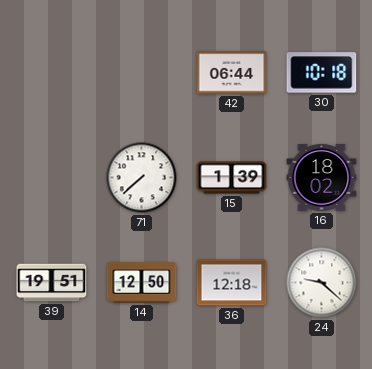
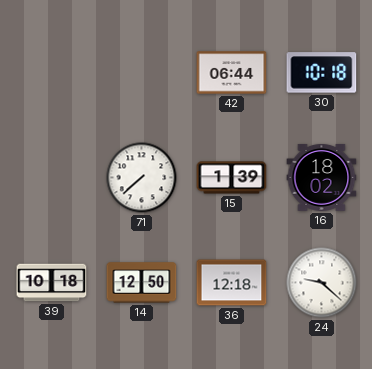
39: 19:51 -> 10:18
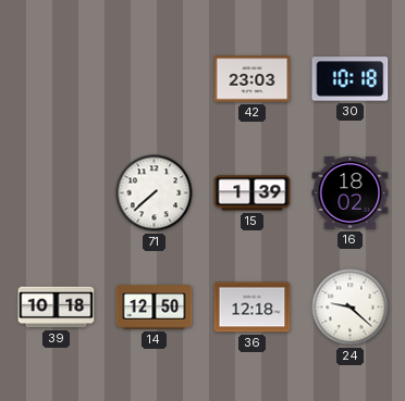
42: 06:44 -> 23:03
